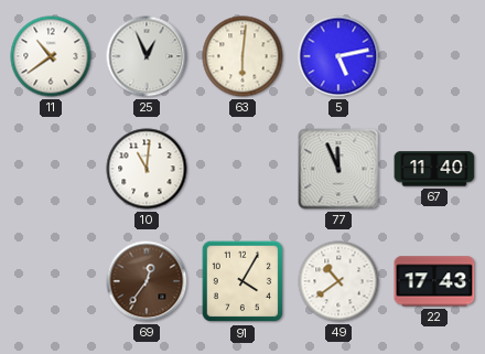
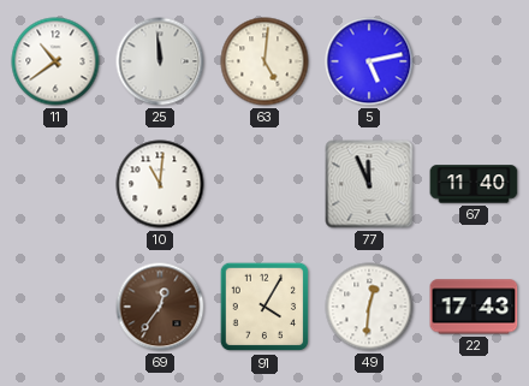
25: 12:56 -> 11:59
63: 6:01 -> 5:01
49: 10:39 -> 12:31
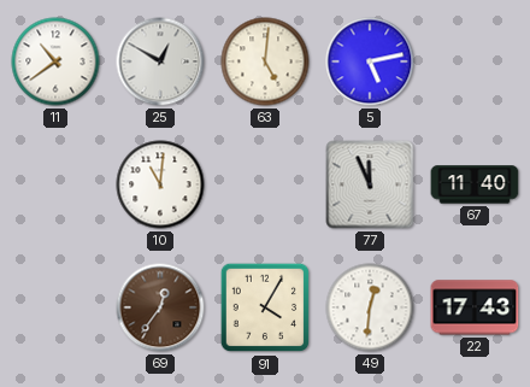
25: 11:59 -> 12:50
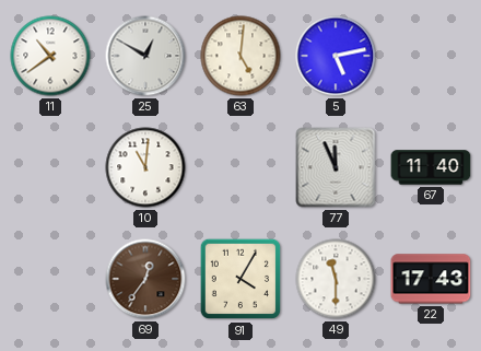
49: 12:31 -> 11:30
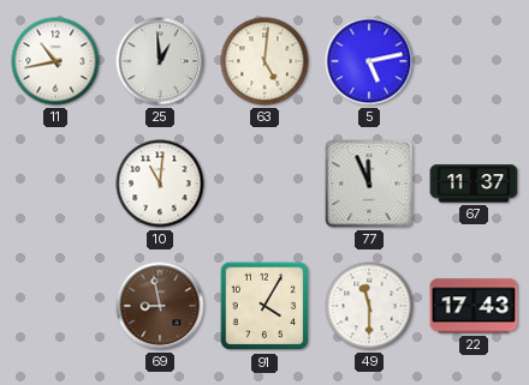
11: 10:39 -> 10:43
25: 12:50 -> 12:59
67: 11:40 -> 11:37
69: 12:36 -> 8:58
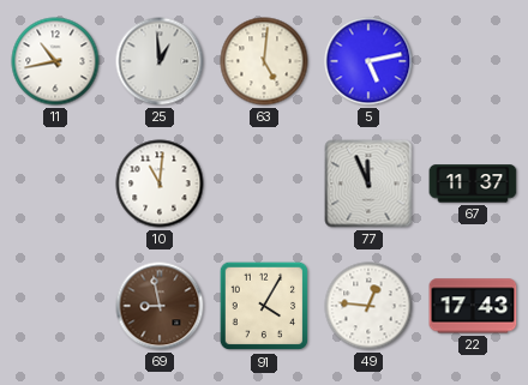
49: 11:30 -> 12:46
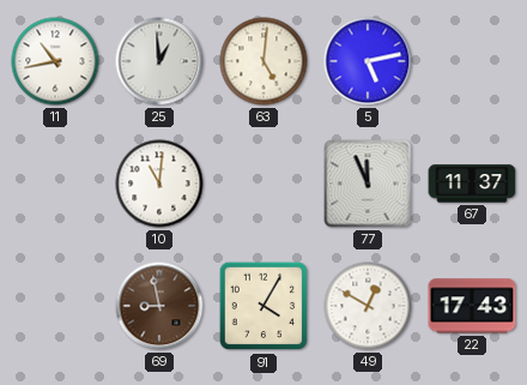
49: 12:46 -> 12:50
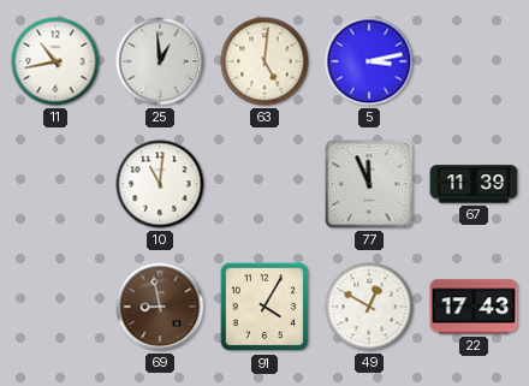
5: 5:13 -> 3:13
67: 11:37 -> 11:39
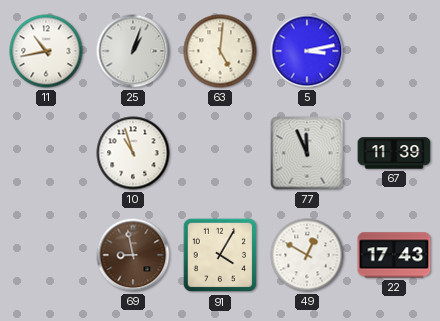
25: 12:59 -> 1:03
10: 11:01 -> 10:57
